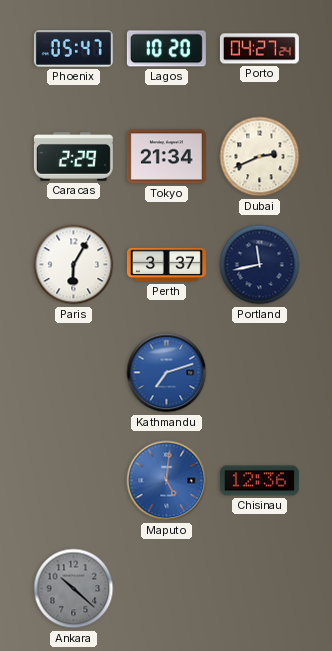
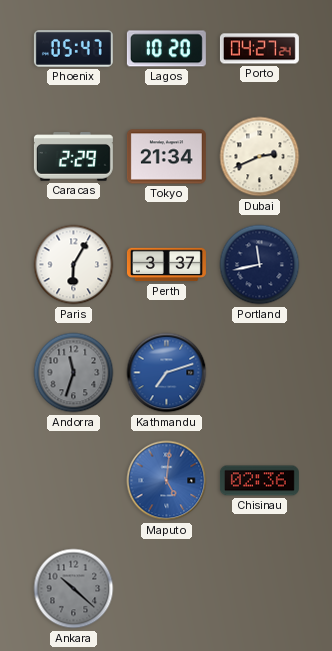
Andorra: none -> 11:33
Chisinau: 12:36 -> 02:36
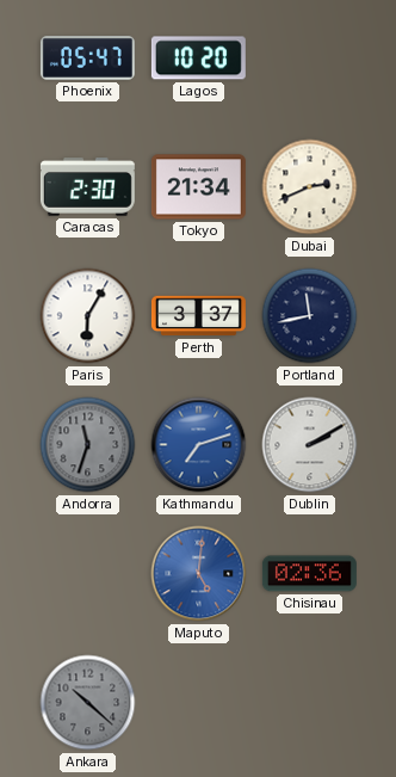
Porto: 04:27 -> none
Caracas: 2:29 -> 2:30
Dublin: none -> 2:10
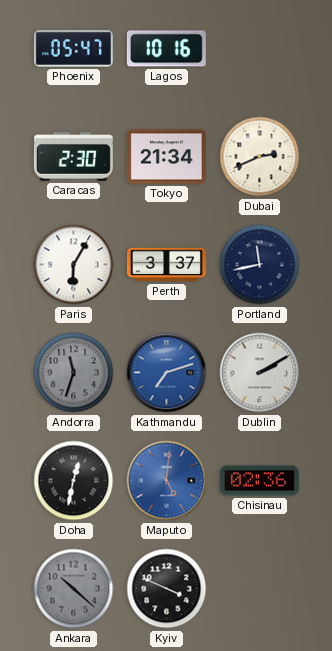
Lagos: 10:20 -> 10:16
Doha: none -> 12:32
Kyiv: none -> 3:49
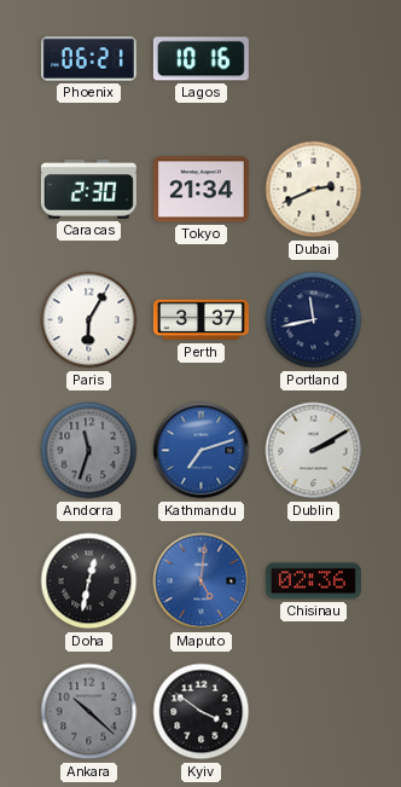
Phoenix: 05:47 -> 06:21
Kyiv: 3:49 -> 3:51
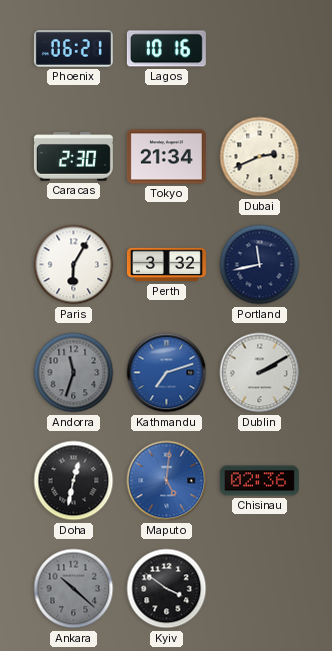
Perth: 3:37 -> 3:32
